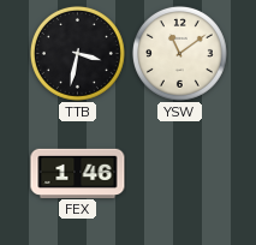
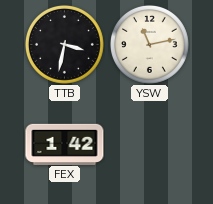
YSW: 11:09 -> 11:13
FEX: 1:46 -> 1:42
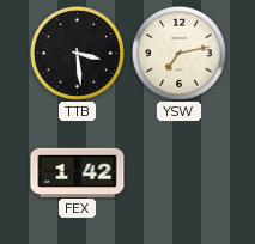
TTB: 3:32 -> 3:29
YSW: 11:13 -> 7:13
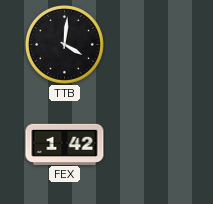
TTB: 3:29 -> 4:01
YSW: 7:13 -> none
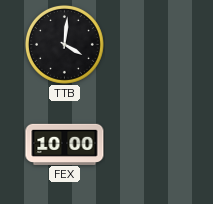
FEX: 1:42 -> 10:00
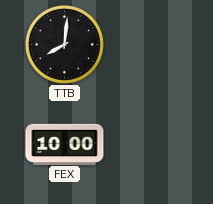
TTB: 4:01 -> 8:01
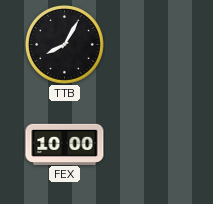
TTB: 8:01 -> 8:05
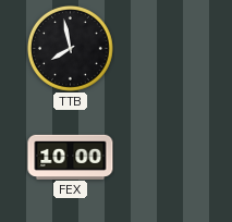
TTB: 8:05 -> 7:58
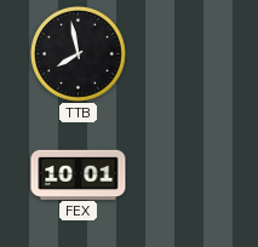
FEX: 10:00 -> 10:01
